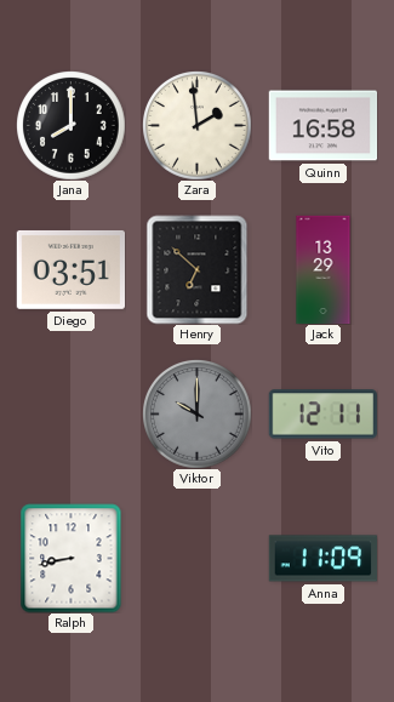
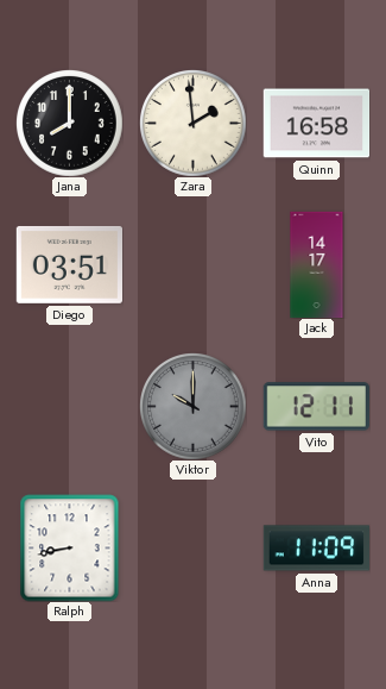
Henry: 6:52 -> none
Jack: 13:29 -> 14:17
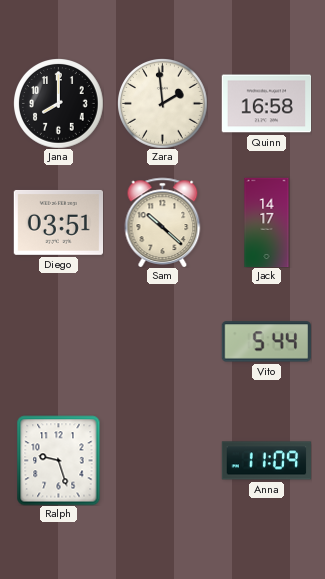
Sam: none -> 10:22
Viktor: 10:00 -> none
Vito: 12:11 -> 5:44
Ralph: 8:43 -> 9:27
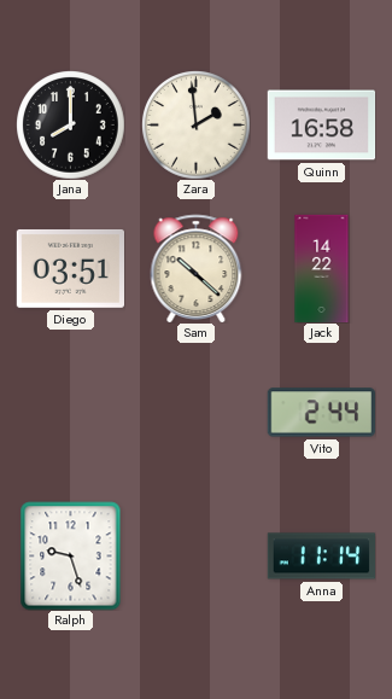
Jack: 14:17 -> 14:22
Vito: 5:44 -> 2:44
Anna: 11:09 -> 11:14
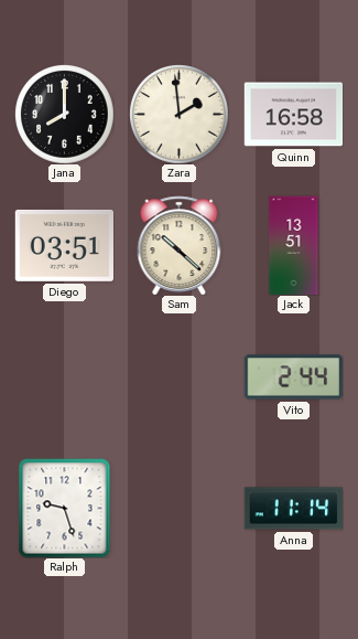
Jack: 14:22 -> 13:51
